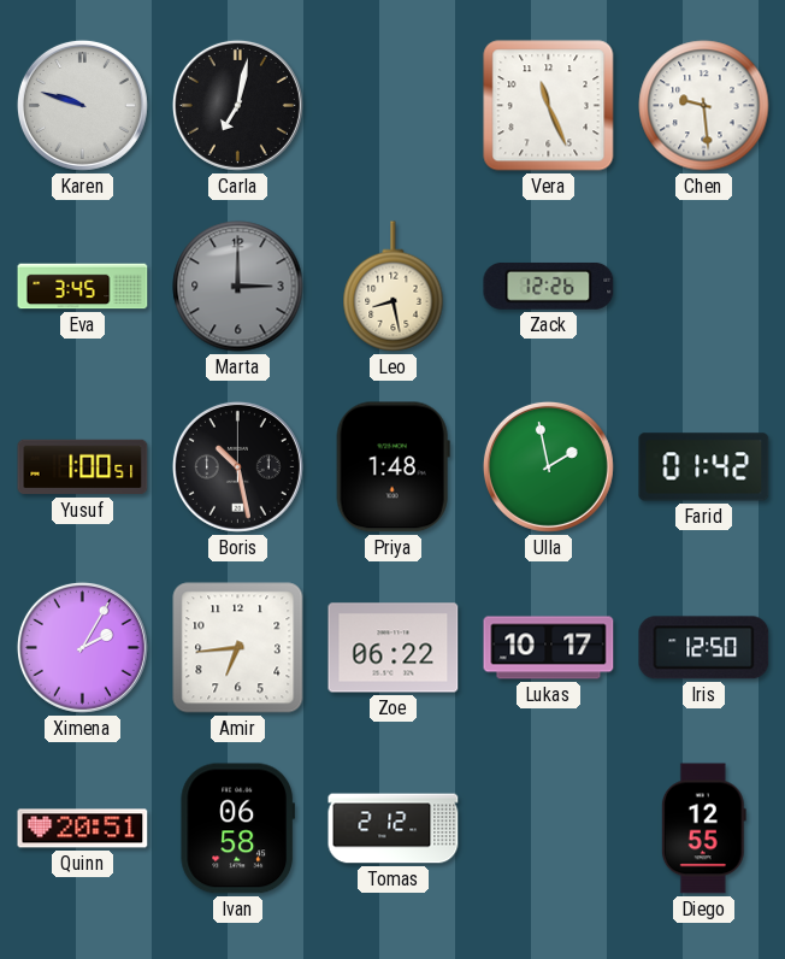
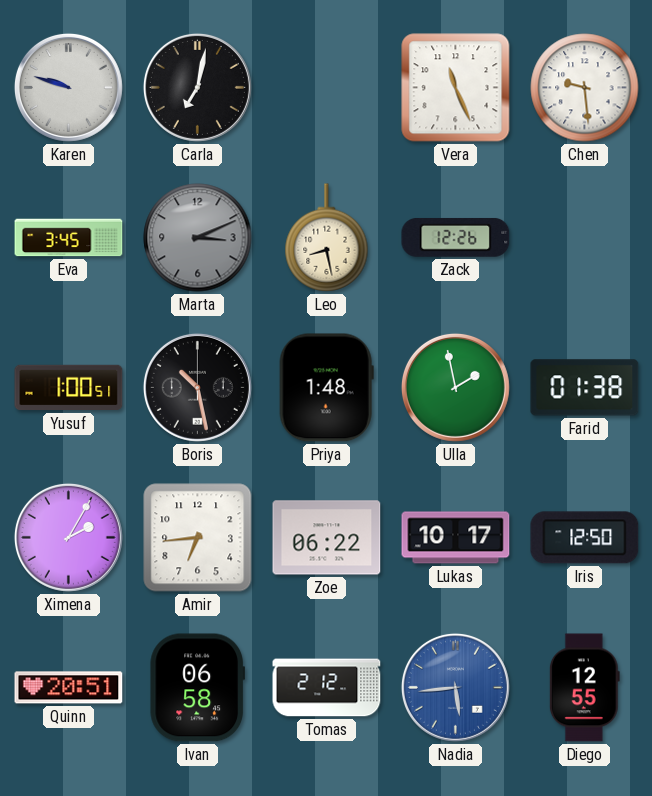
Marta: 3:00 -> 3:11
Farid: 01:42 -> 01:38
Nadia: none -> 5:44
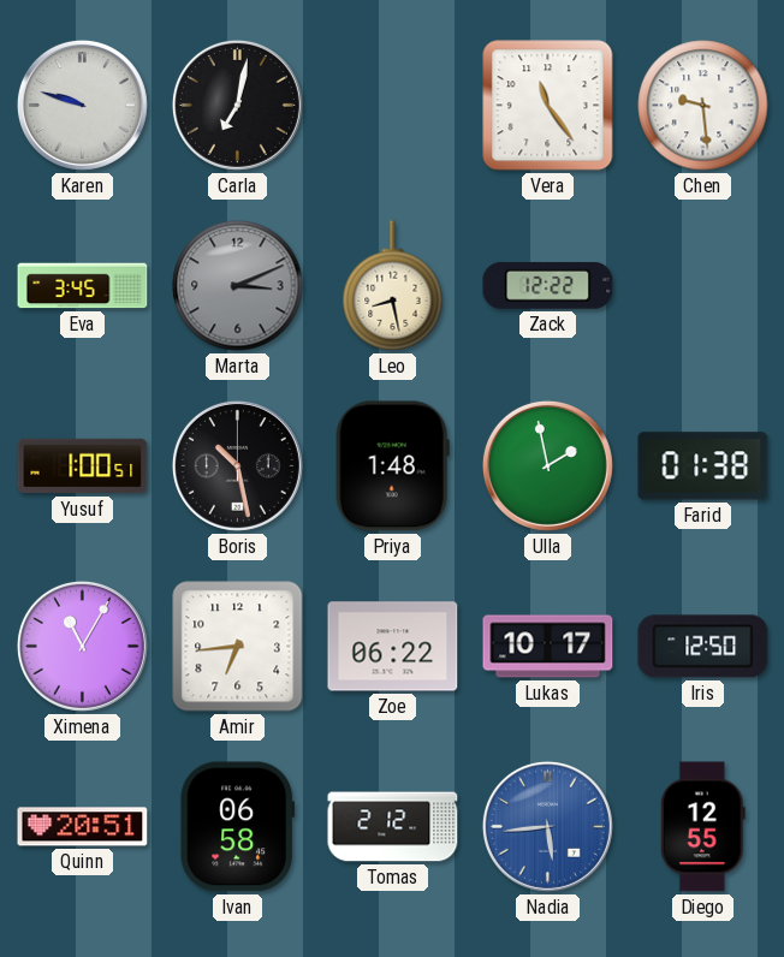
Vera: 11:26 -> 11:24
Zack: 12:26 -> 12:22
Ximena: 2:05 -> 11:05
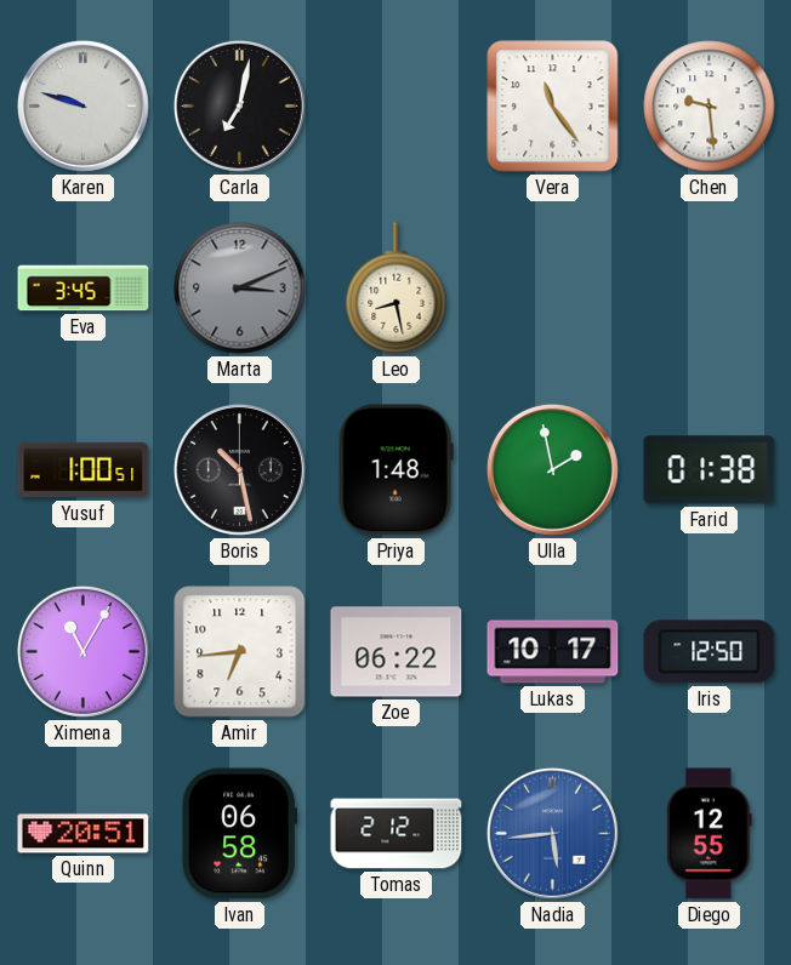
Zack: 12:22 -> none
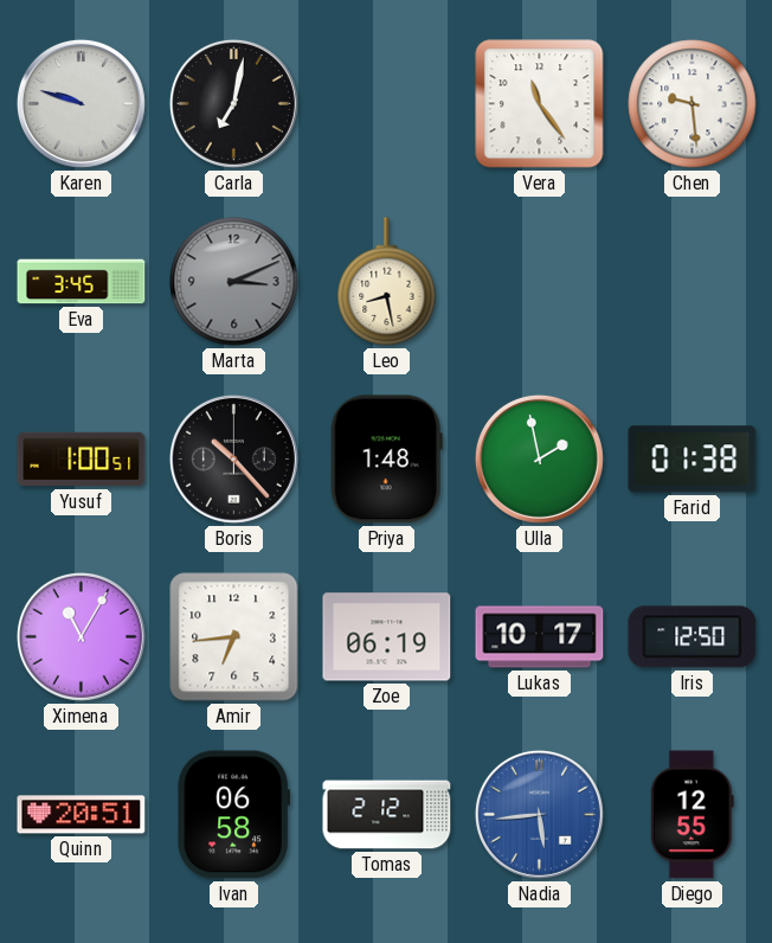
Boris: 10:28 -> 10:23
Zoe: 06:22 -> 06:19
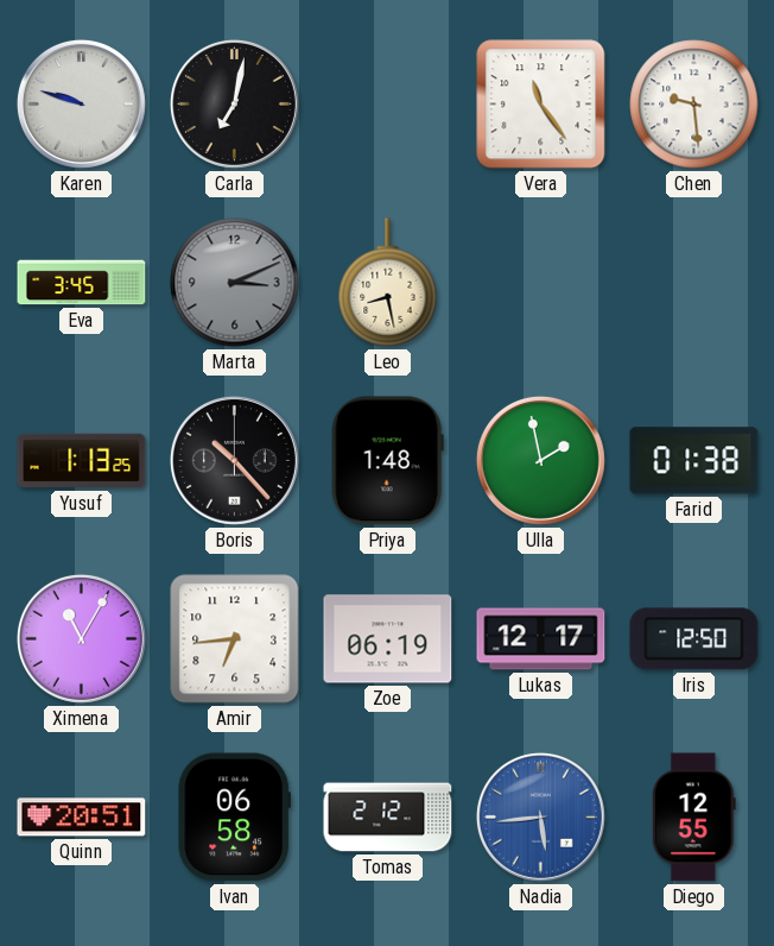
Yusuf: 1:00 -> 1:13
Lukas: 10:17 -> 12:17
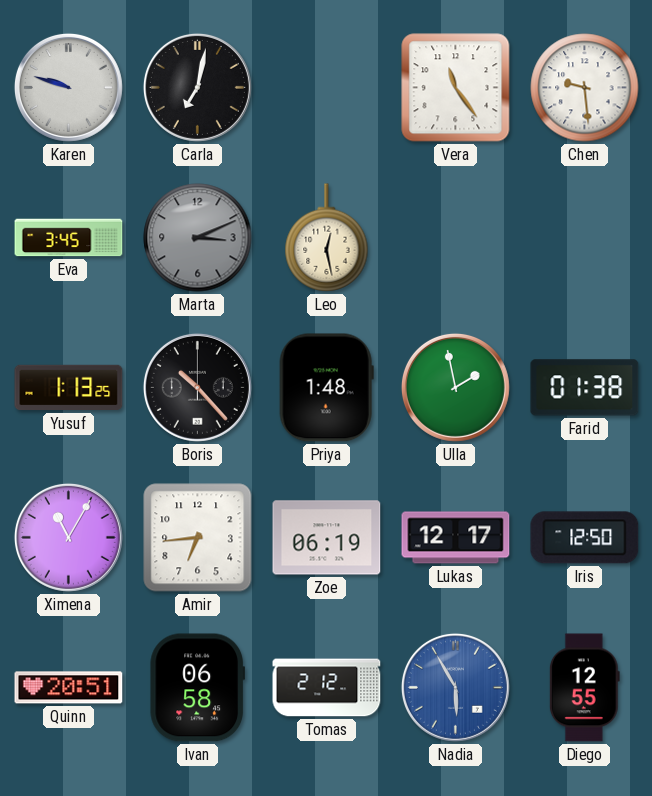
Leo: 8:28 -> 12:28
Nadia: 5:44 -> 5:55
